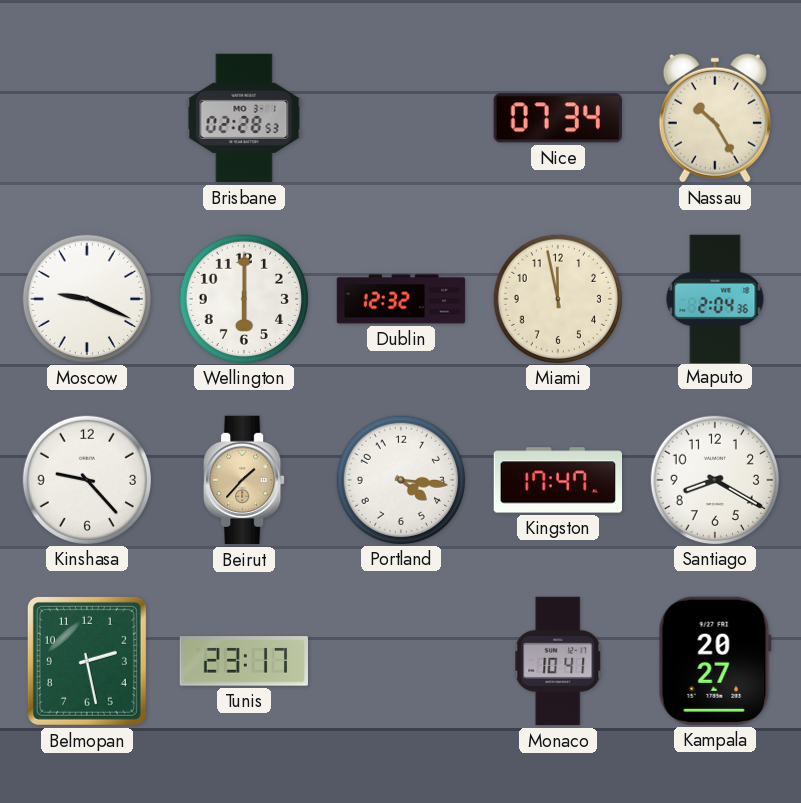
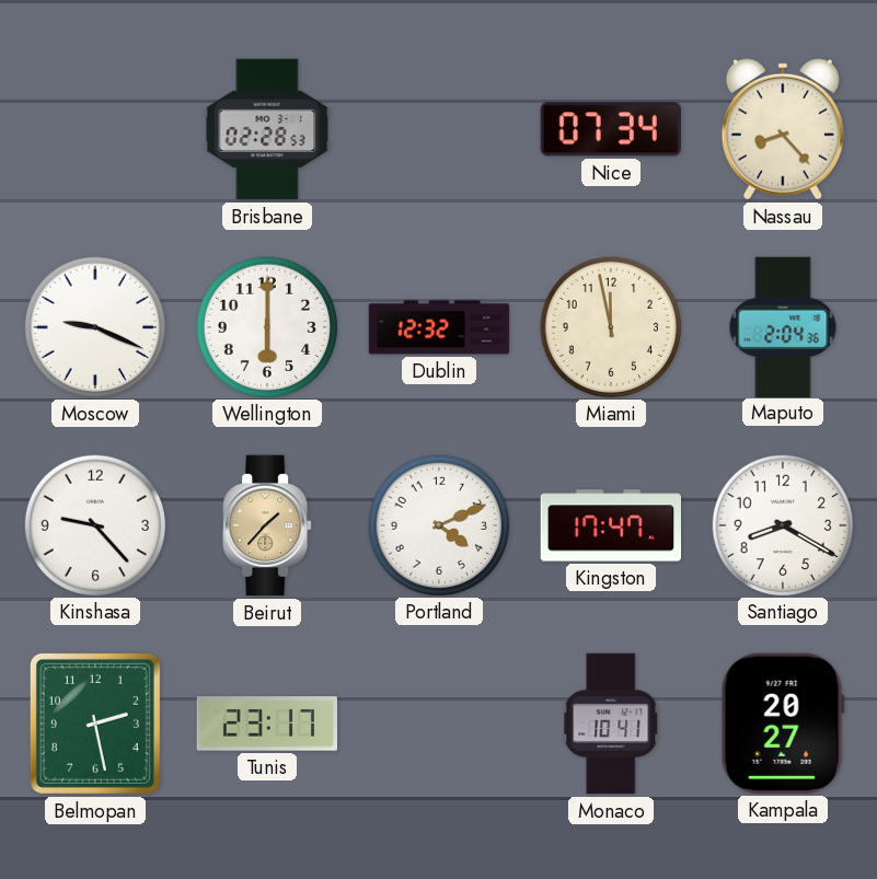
Nassau: 10:25 -> 8:23
Portland: 4:16 -> 4:11
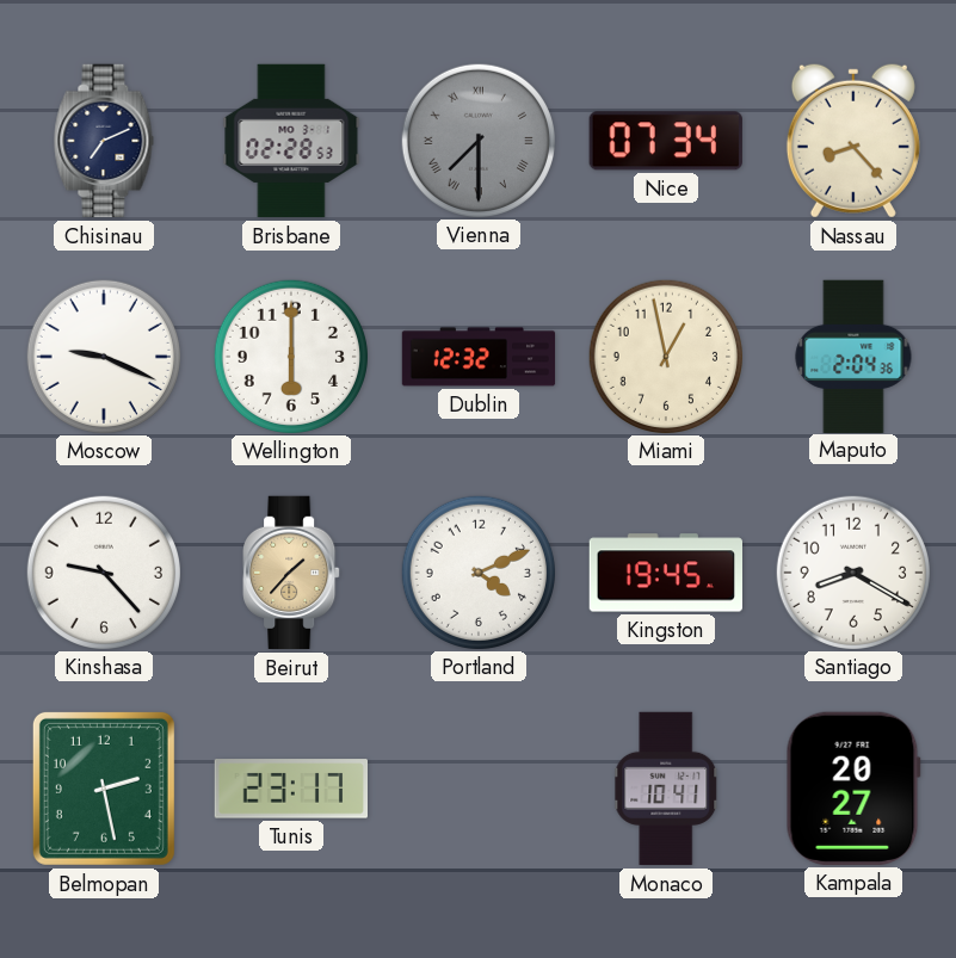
Chisinau: none -> 7:11
Vienna: none -> 7:30
Miami: 11:58 -> 12:58
Kingston: 17:47 -> 19:45
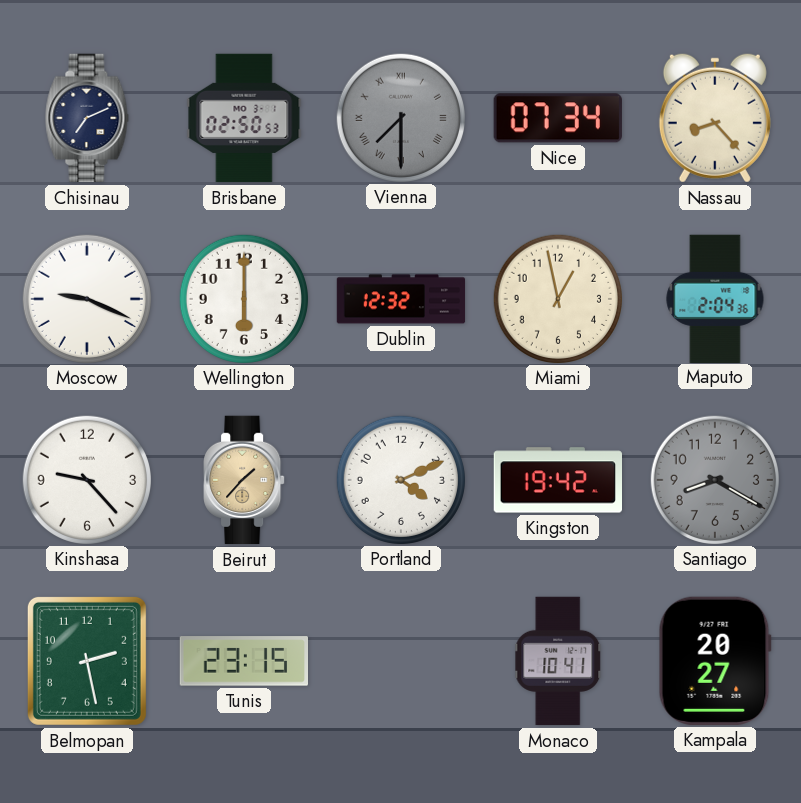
Brisbane: 02:28 -> 02:50
Kingston: 19:45 -> 19:42
Santiago dial: white -> grey
Tunis: 23:17 -> 23:15
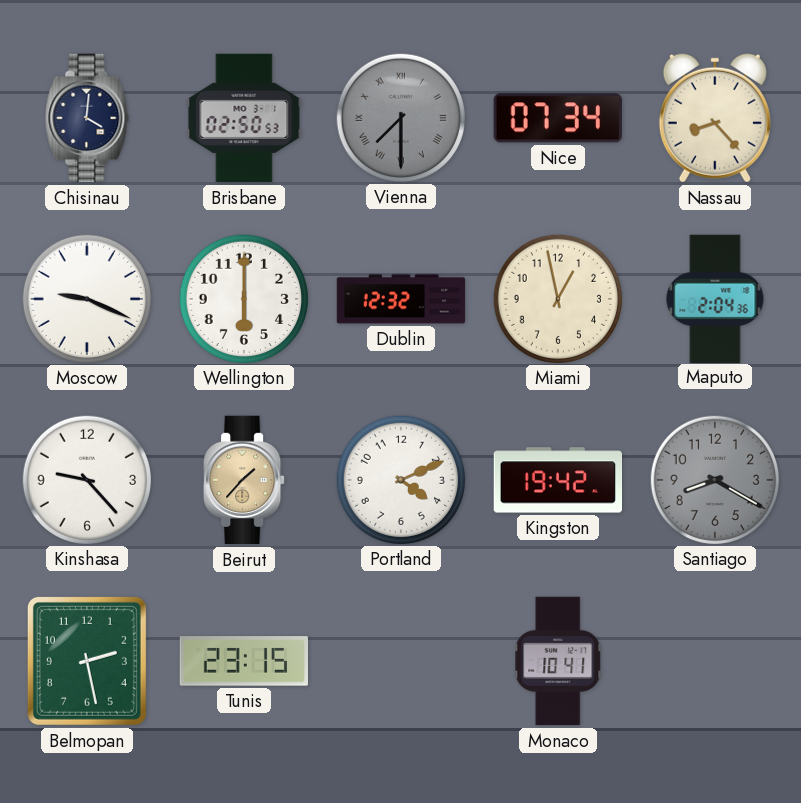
Chisinau: 7:11 -> 4:01
Kampala: 20:27 -> none
